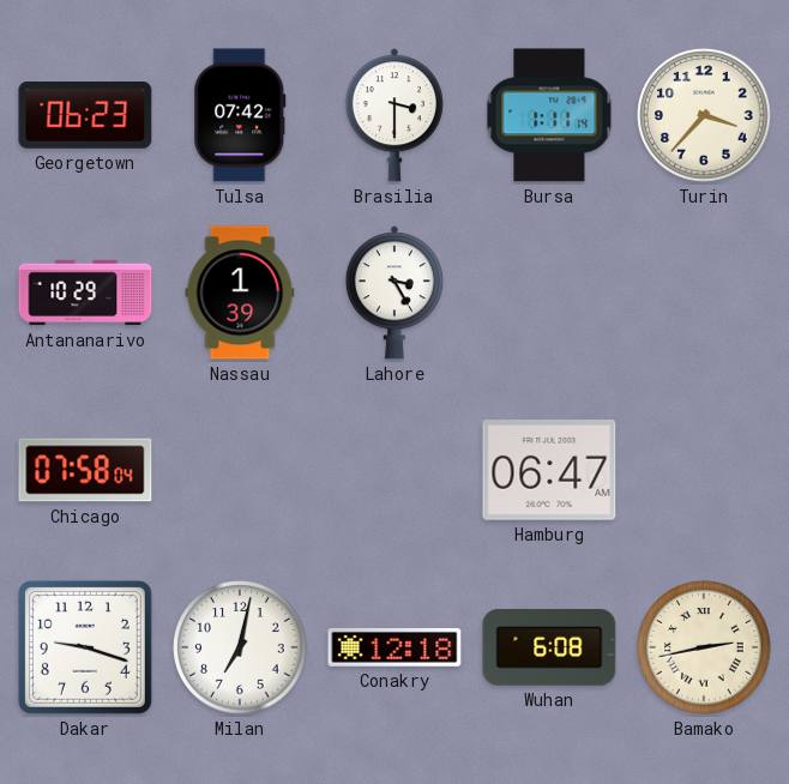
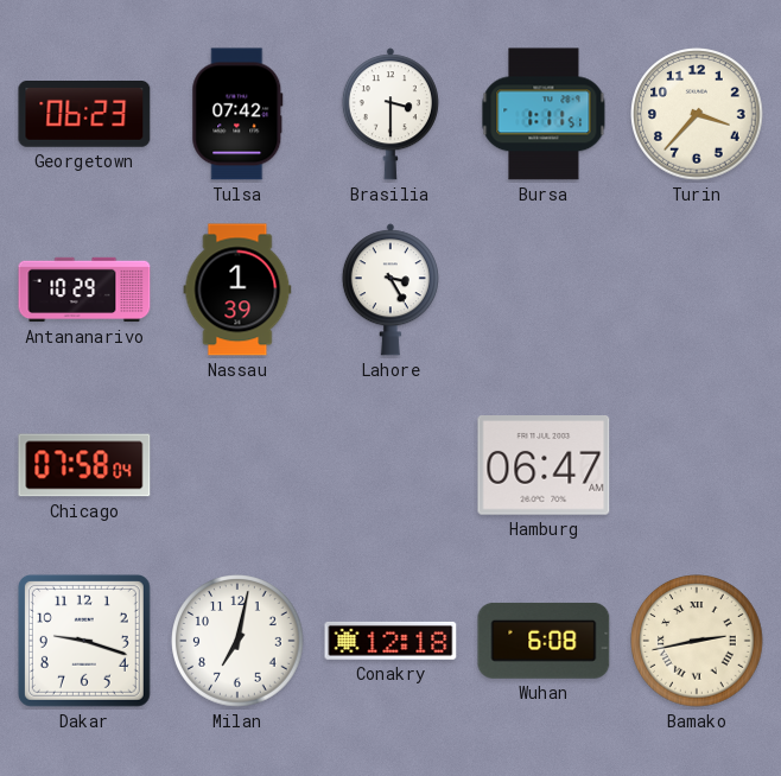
Bursa: 1:11:14 -> 1:11:51
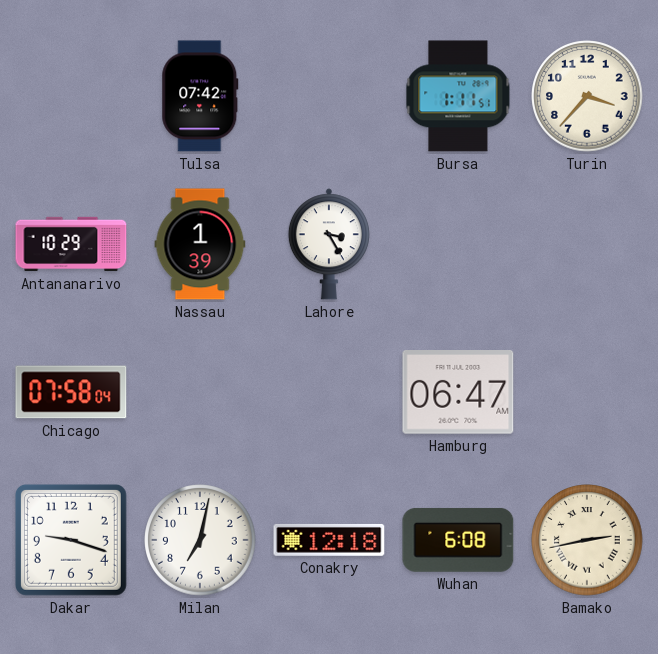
Georgetown: 06:23 -> none
Brasilia: 3:30 -> none
